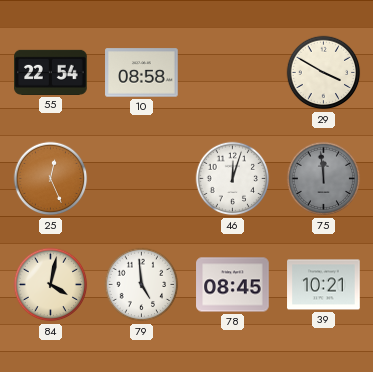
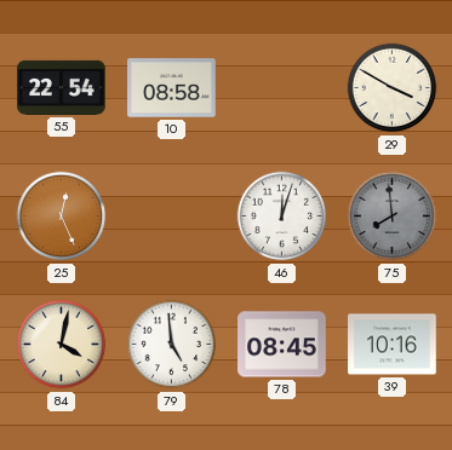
75: 11:59 -> 7:59
39: 10:21 -> 10:16
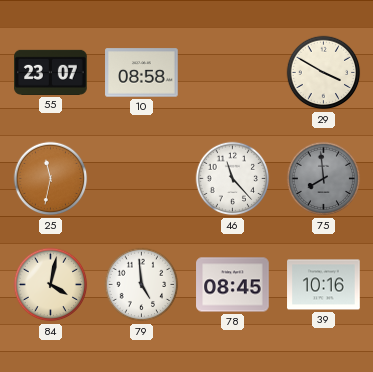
55: 22:54 -> 23:07
25: 12:26 -> 11:32
46: 12:03 -> 11:23
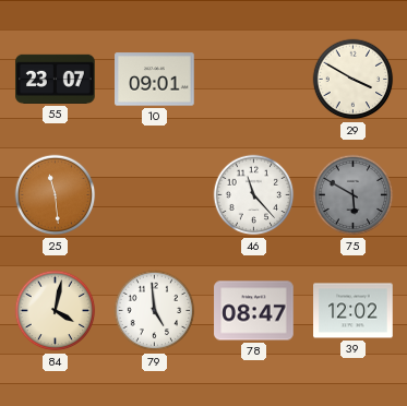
10: 08:58 -> 09:01
25: 11:32 -> 11:29
75: 7:59 -> 5:50
78: 08:45 -> 08:47
39: 10:16 -> 12:02
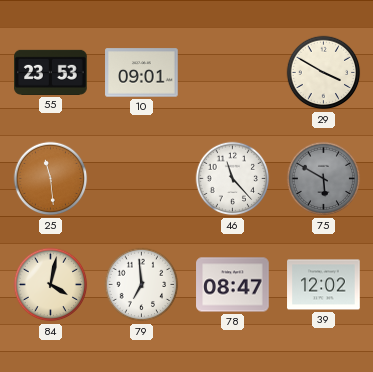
55: 23:07 -> 23:53
79: 4:59 -> 6:59
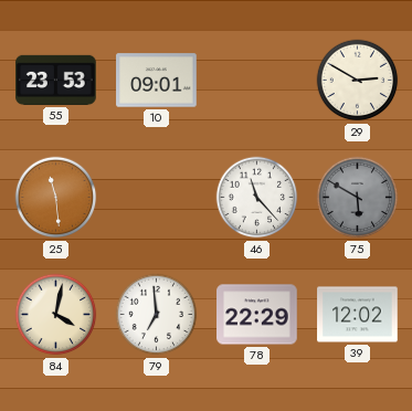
29: 3:50 -> 2:50
78: 08:47 -> 22:29
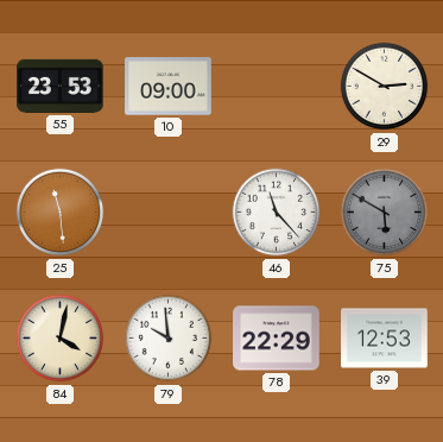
10: 09:01 -> 09:00
79: 6:59 -> 9:59
39: 12:02 -> 12:53
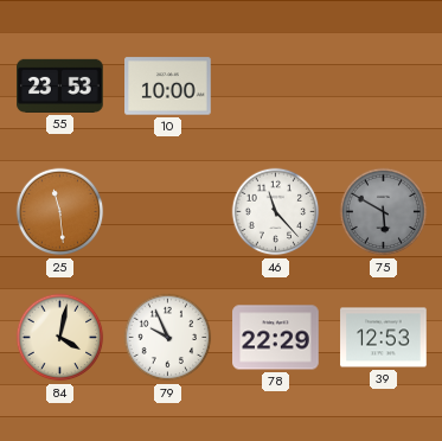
10: 09:00 -> 10:00
29: 2:50 -> none
79: 9:59 -> 9:56
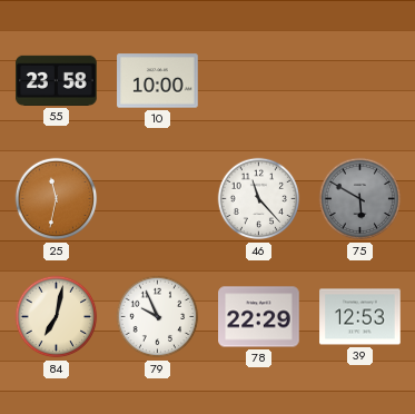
55: 23:53 -> 23:58
25: 11:29 -> 11:32
84: 4:02 -> 7:02
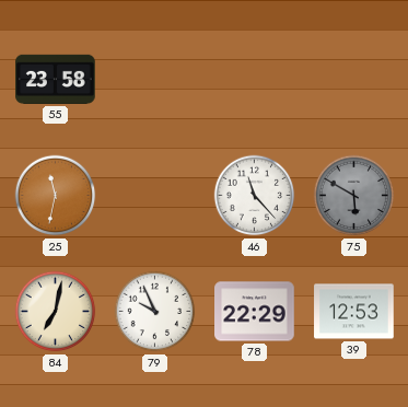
10: 10:00 -> none
